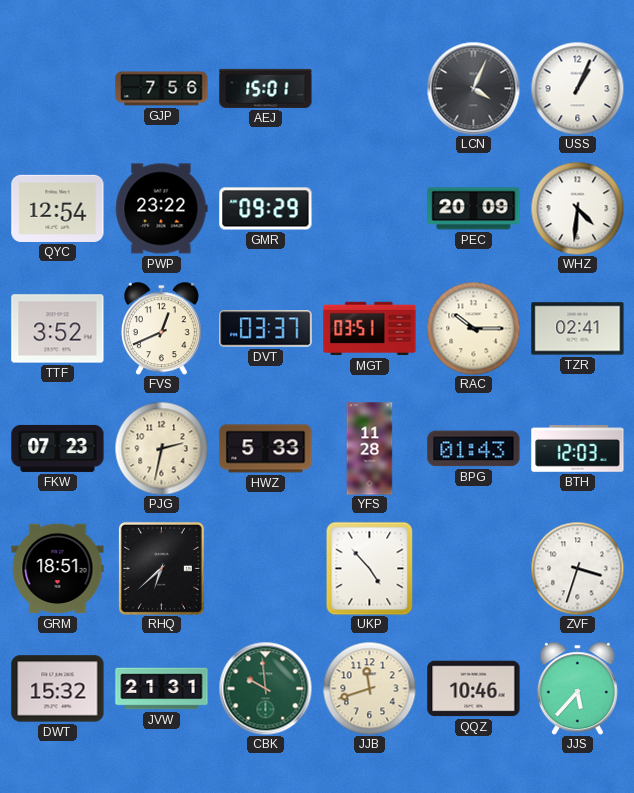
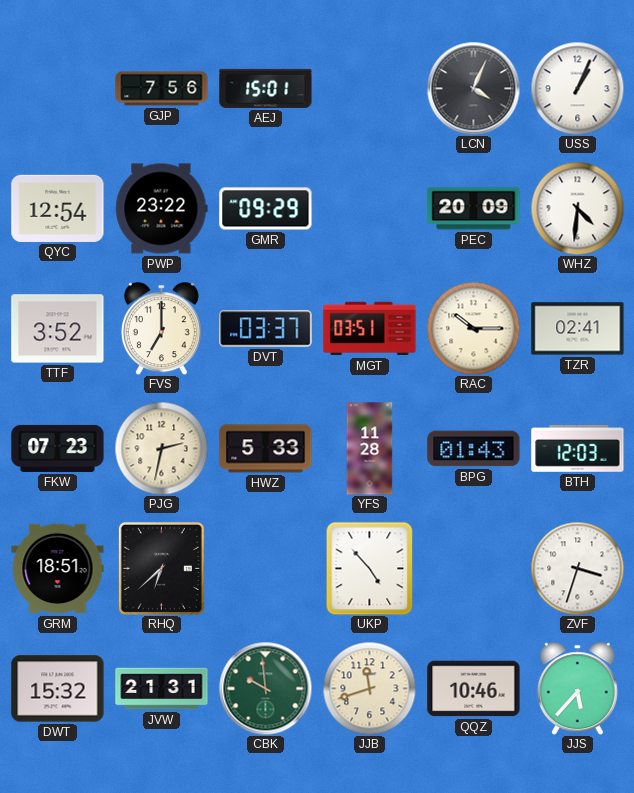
FVS: 12:41 -> 7:00
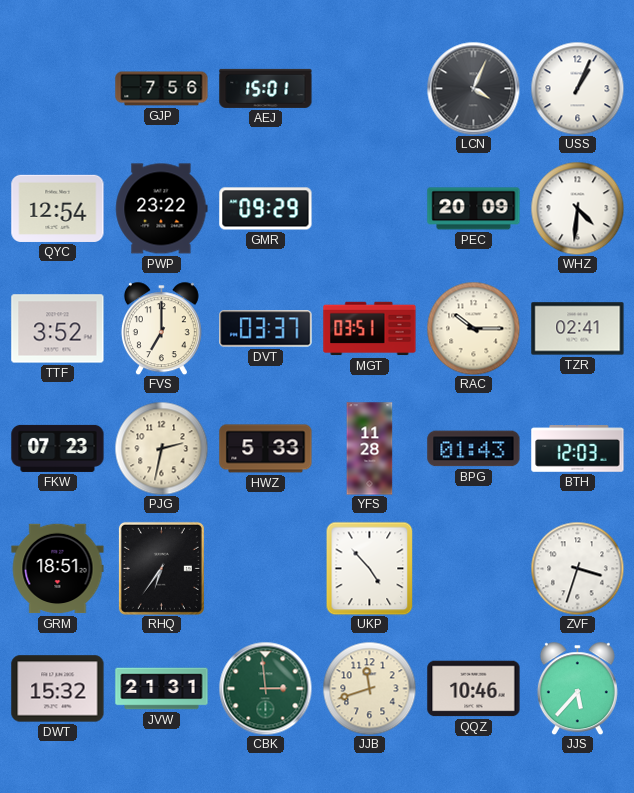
RHQ: 6:38 -> 6:36
CBK: 9:59 -> 2:59
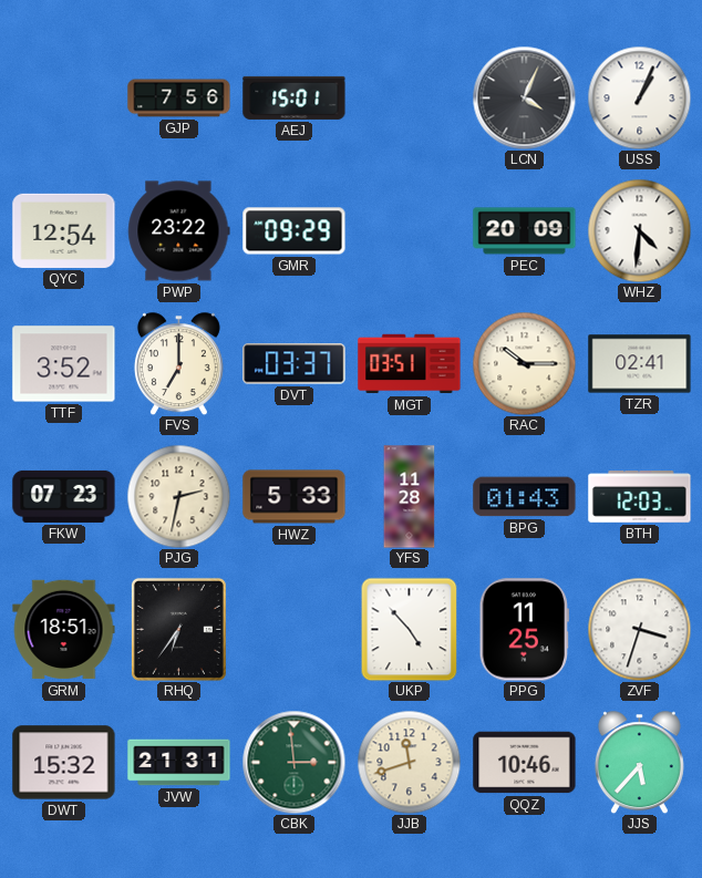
PPG: none -> 11:25
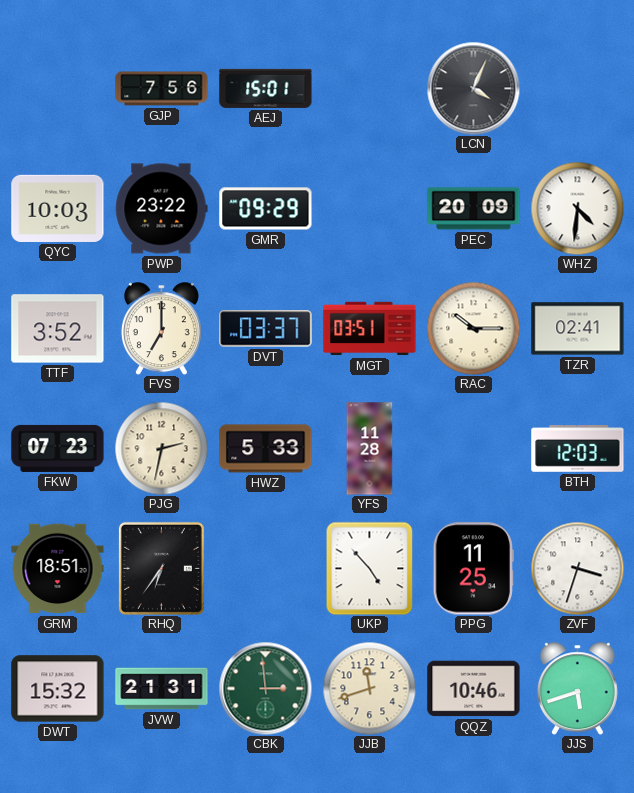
USS: 1:04 -> none
QYC: 12:54 -> 10:03
BPG: 01:43 -> none
JJS: 5:37 -> 5:42
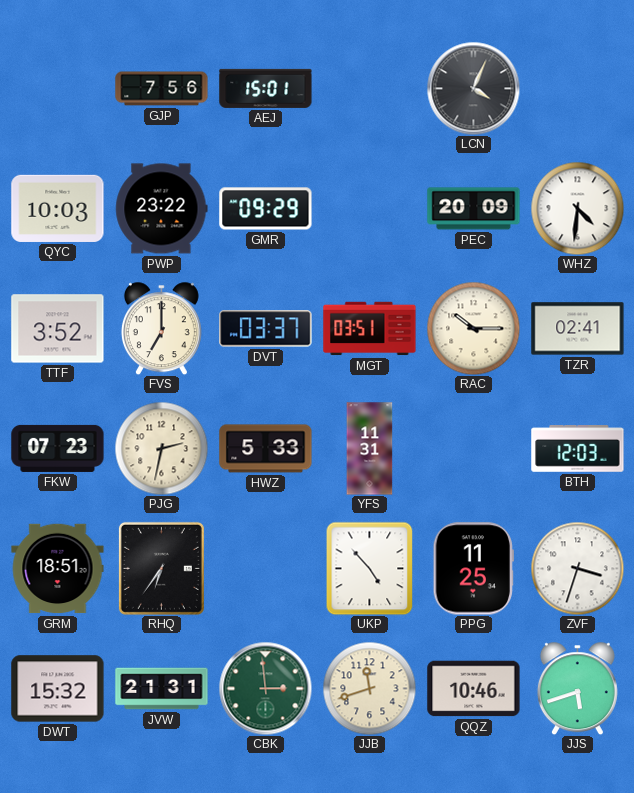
YFS: 11:28 -> 11:31
